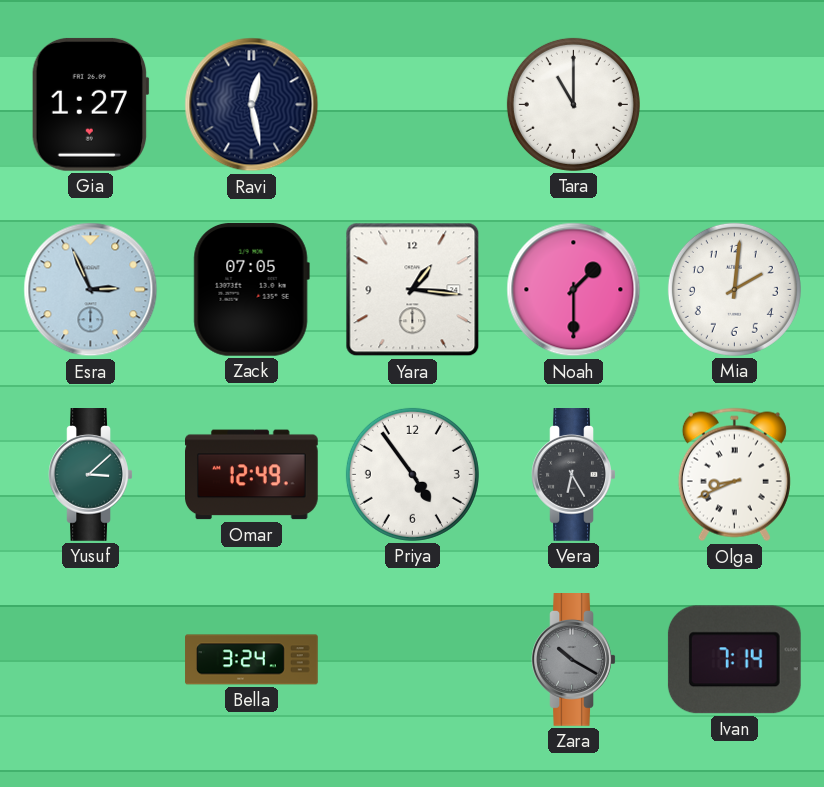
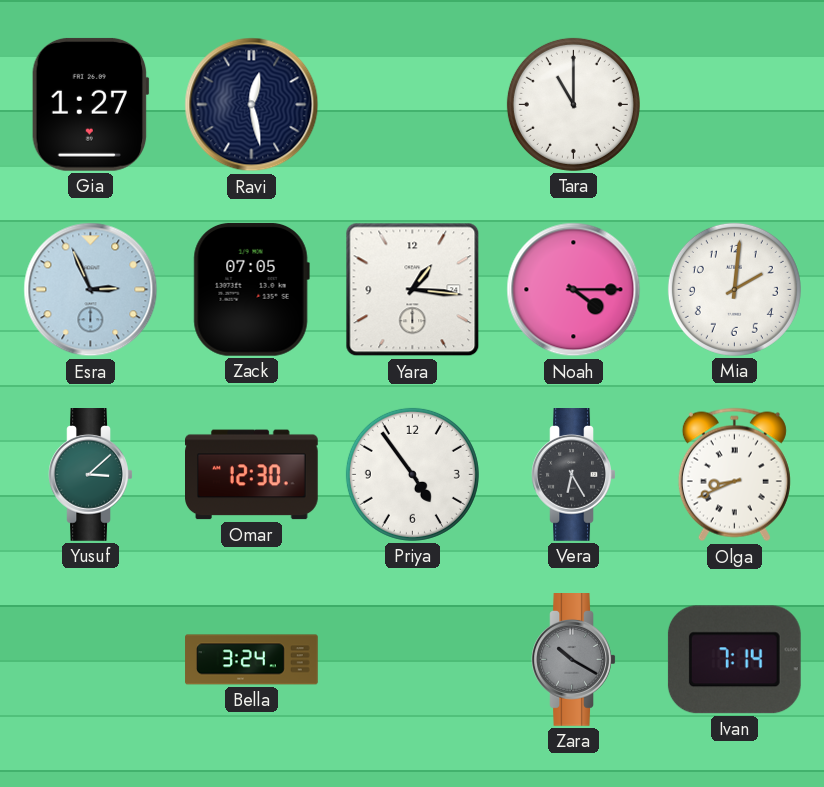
Noah: 1:30 -> 4:15
Omar: 12:49 -> 12:30
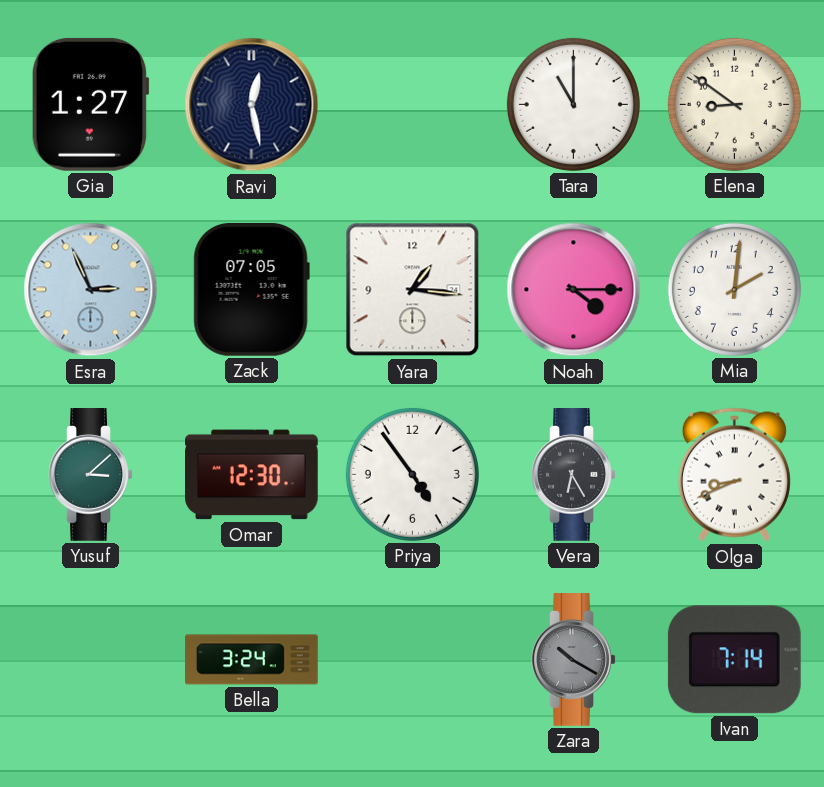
Elena: none -> 8:51
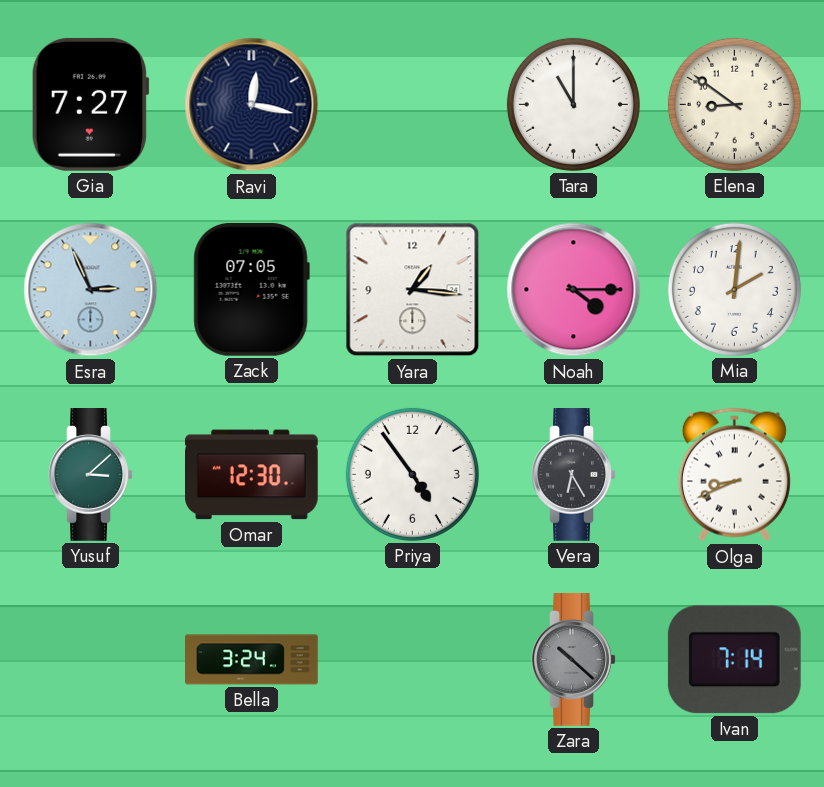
Gia: 1:27 -> 7:27
Ravi: 12:28 -> 12:17
Zara: 10:20 -> 10:22
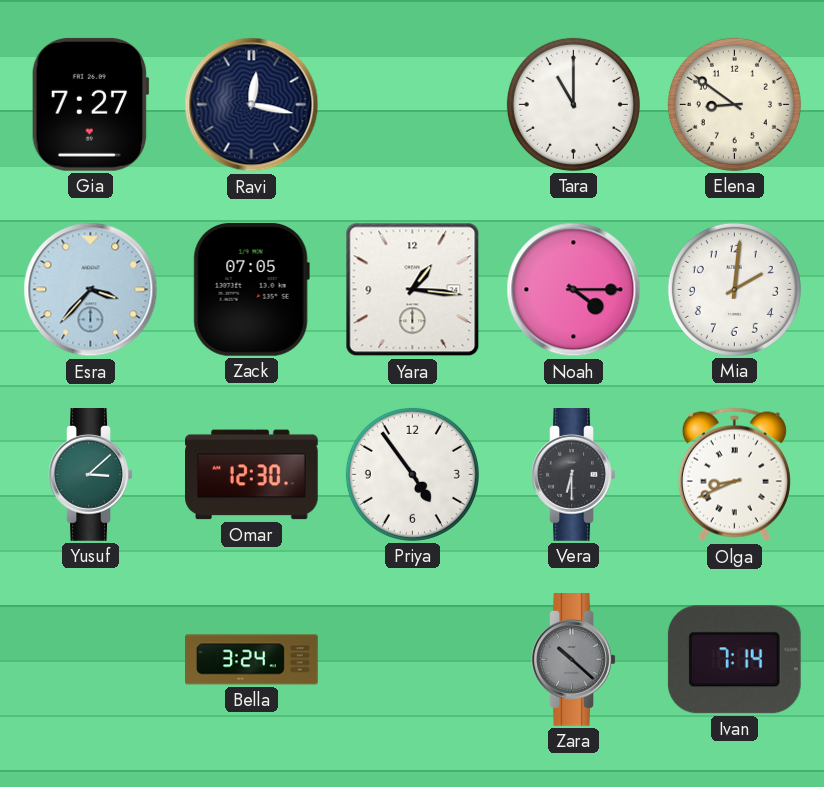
Esra: 2:56 -> 3:37
Vera: 6:25 -> 6:30
